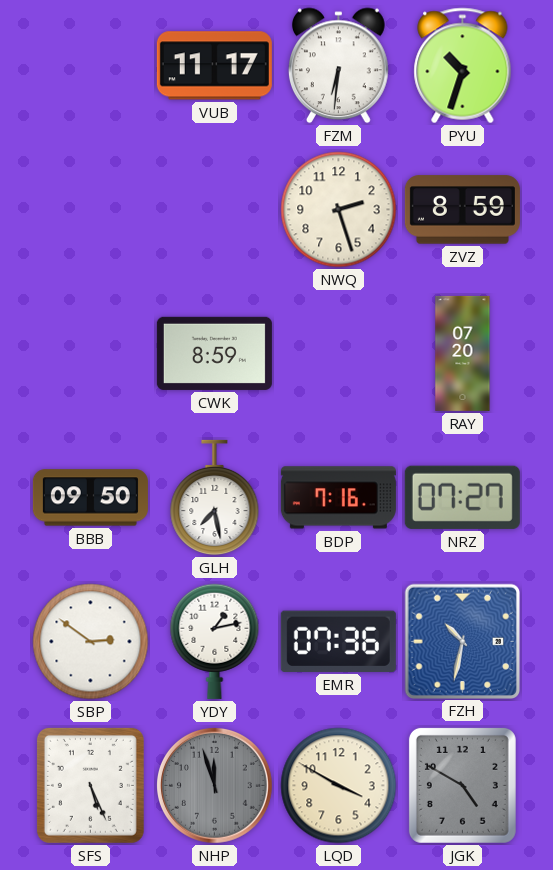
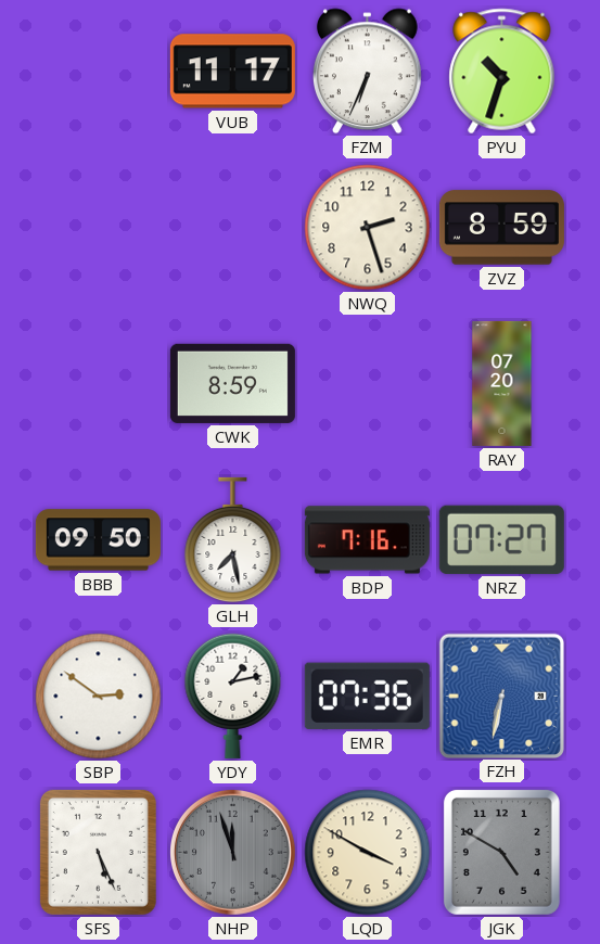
FZM: 6:31 -> 6:34
FZH: 10:32 -> 6:32
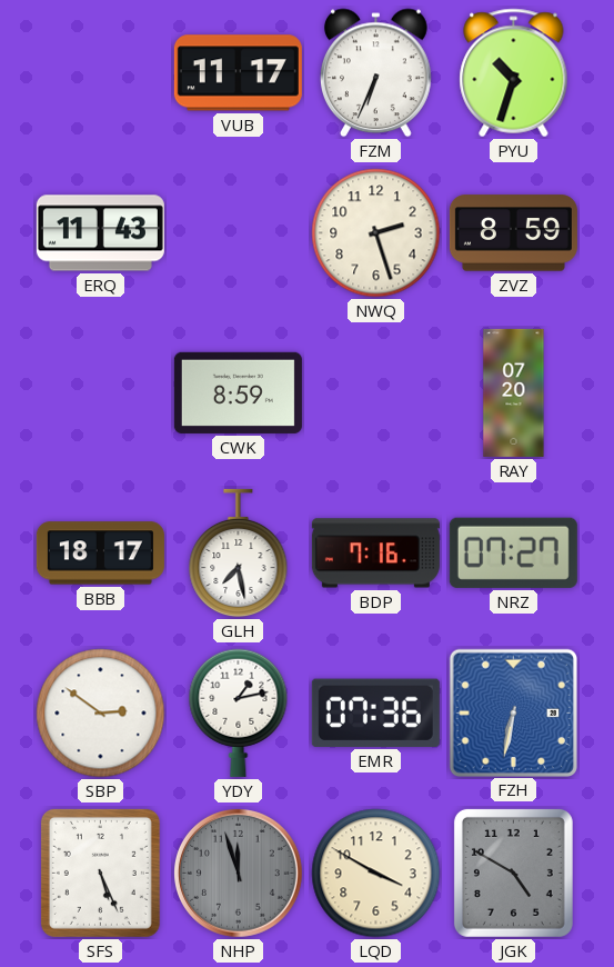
ERQ: none -> 11:43
BBB: 09:50 -> 18:17
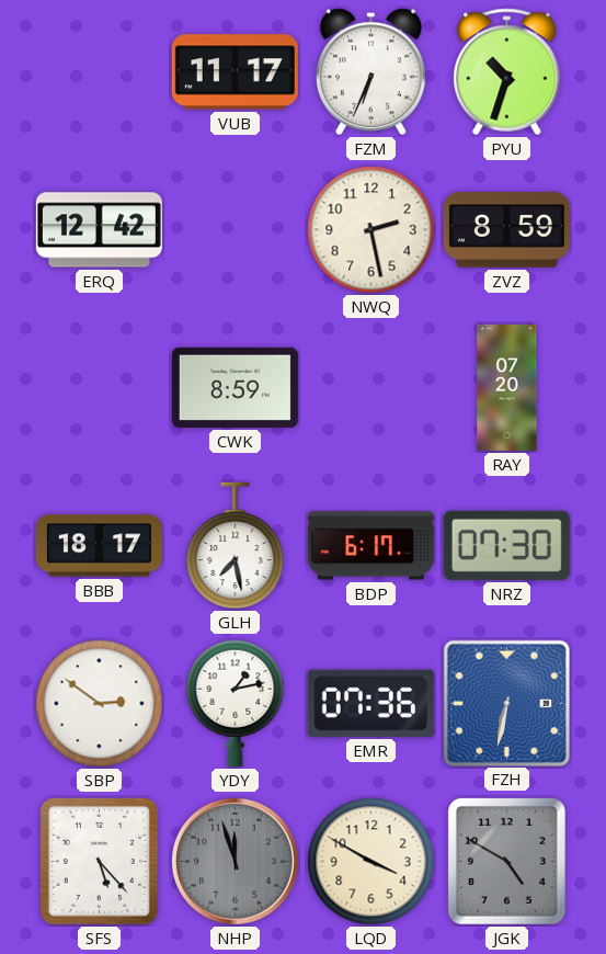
ERQ: 11:43 -> 12:42
NWQ: 2:27 -> 2:28
BDP: 7:16 -> 6:17
NRZ: 07:27 -> 07:30
SFS: 5:26 -> 5:23
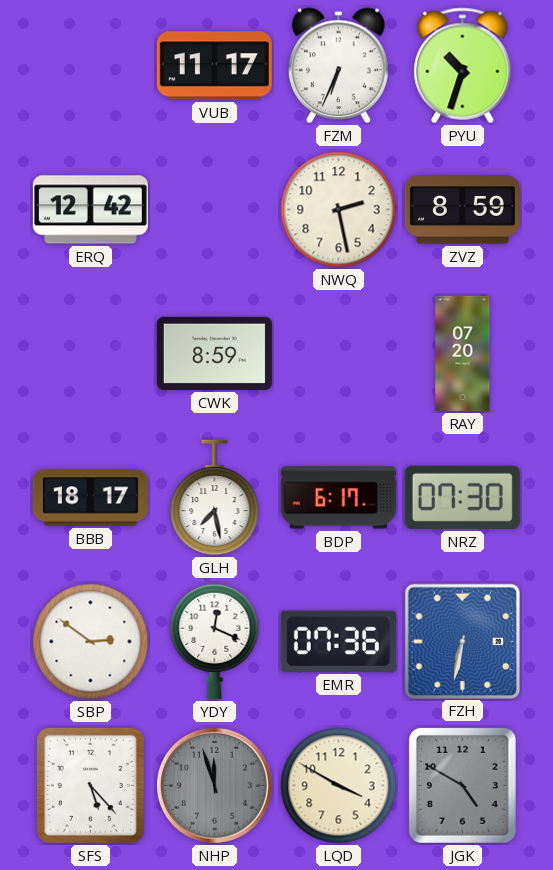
YDY: 1:13 -> 12:19
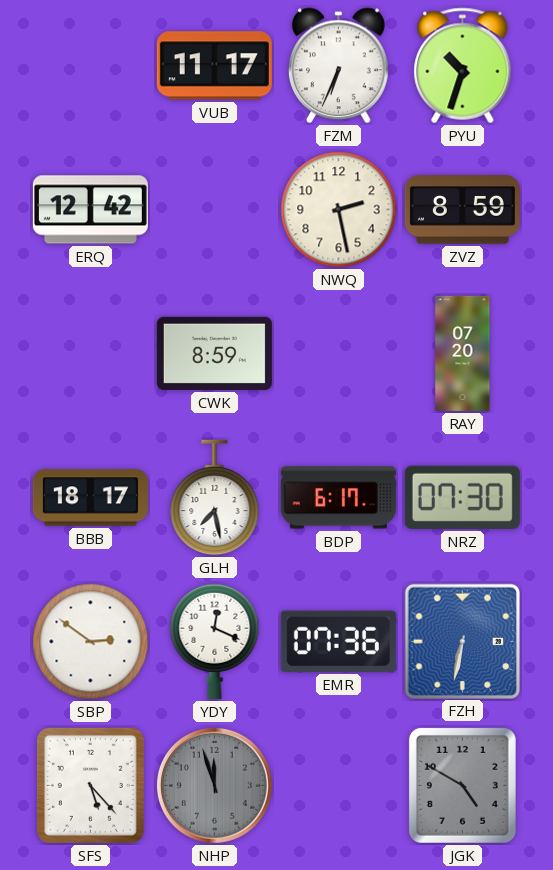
LQD: 3:50 -> none
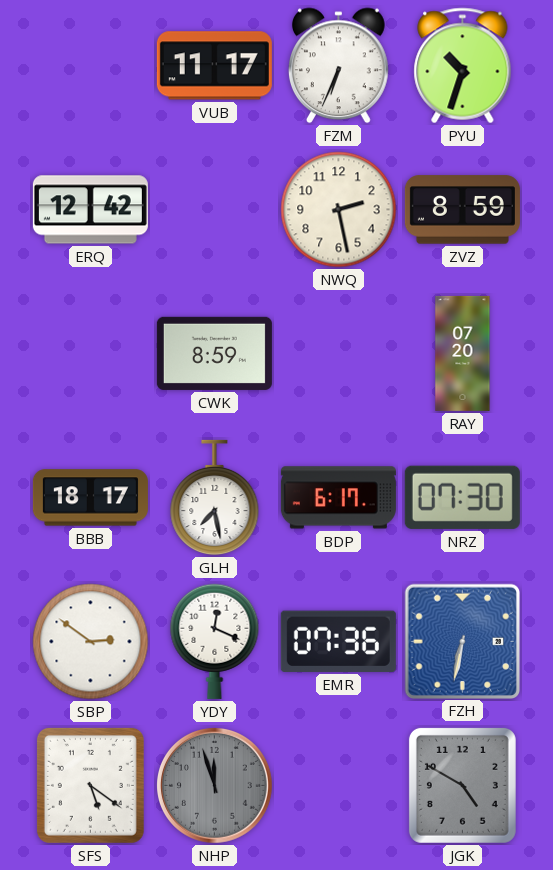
SFS: 5:23 -> 5:21
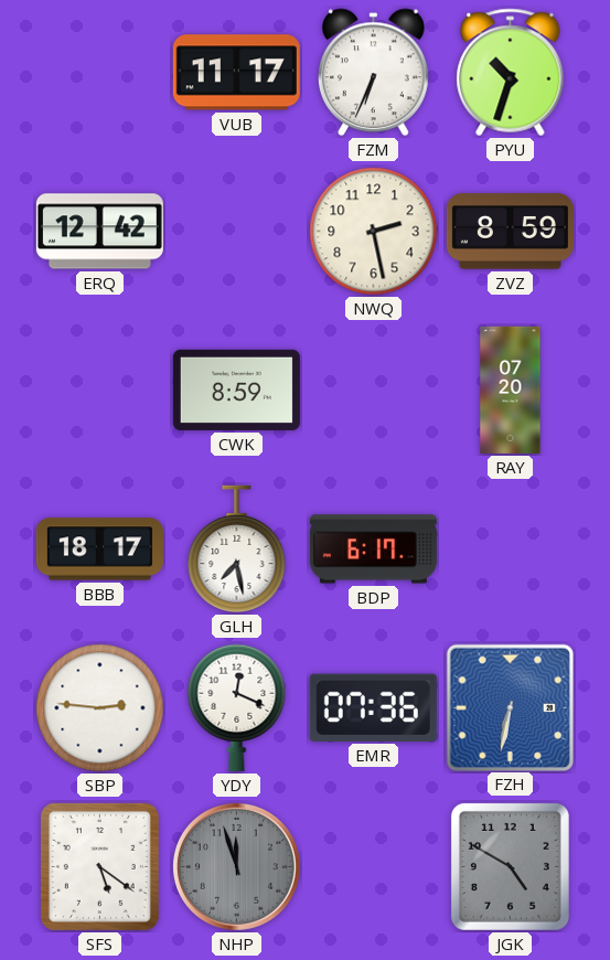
NRZ: 07:30 -> none
SBP: 2:51 -> 2:46
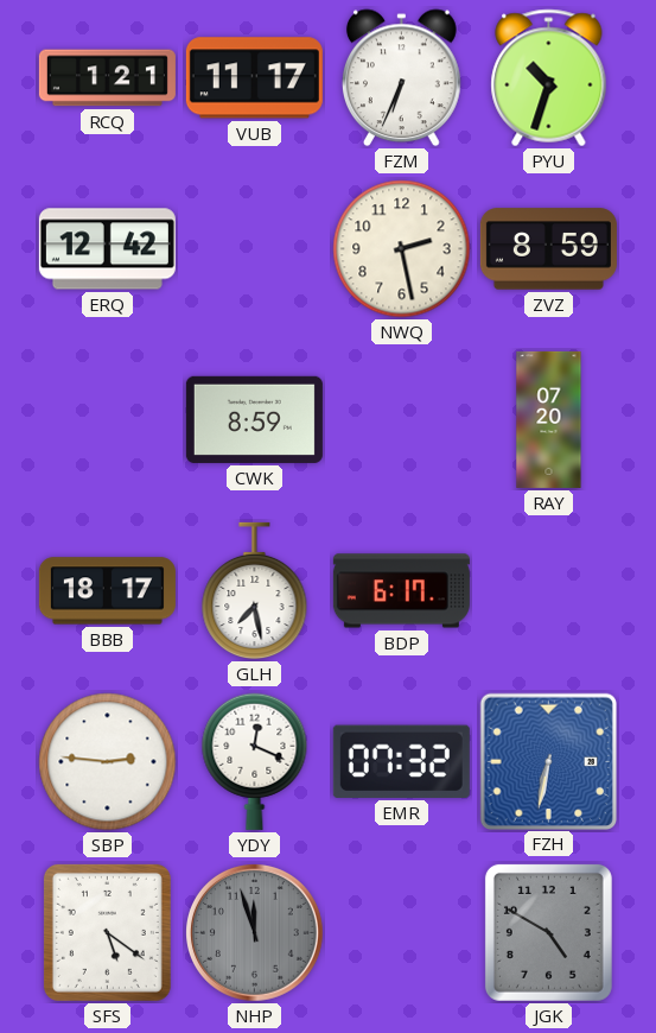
RCQ: none -> 1:21
EMR: 07:36 -> 07:32
